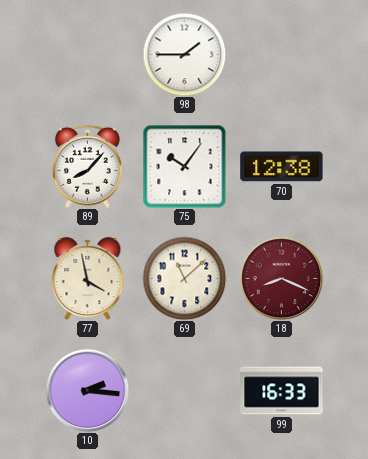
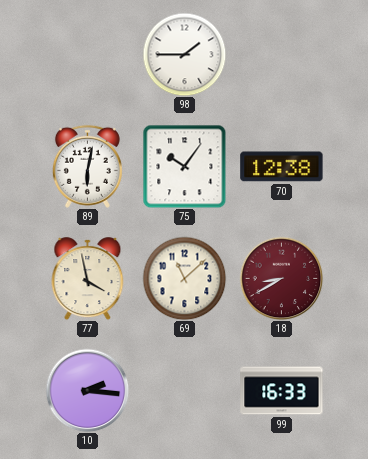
89: 8:07 -> 6:02
18: 8:19 -> 8:40
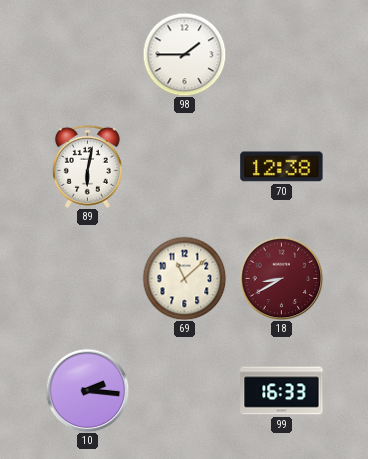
75: 10:06 -> none
77: 3:58 -> none
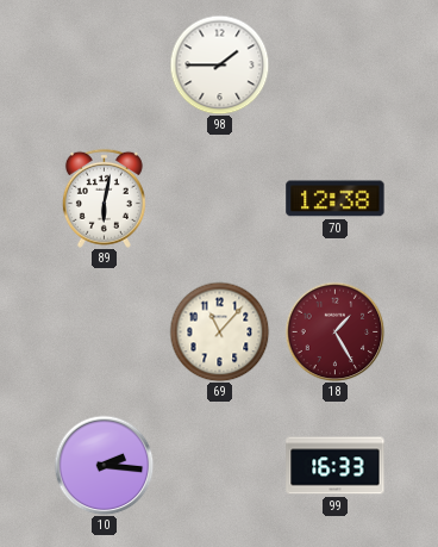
69: 11:08 -> 11:07
18: 8:40 -> 1:25
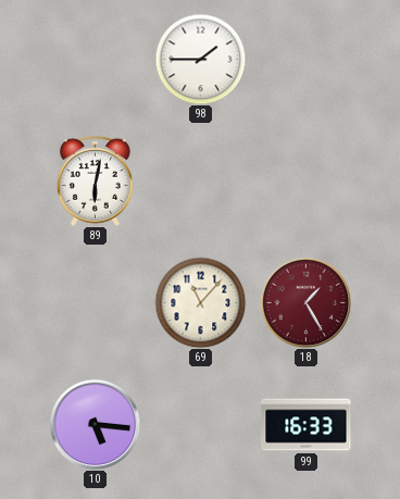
70: 12:38 -> none
10: 2:16 -> 5:16
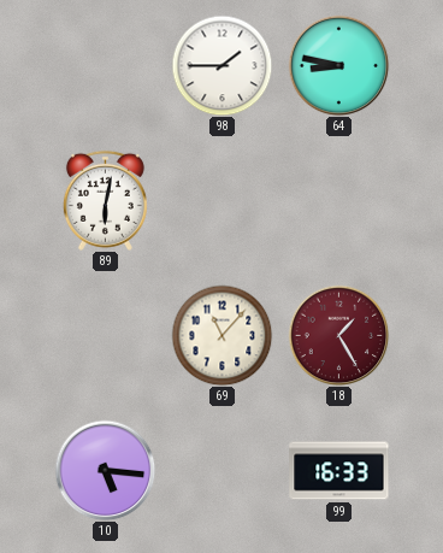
64: none -> 8:47
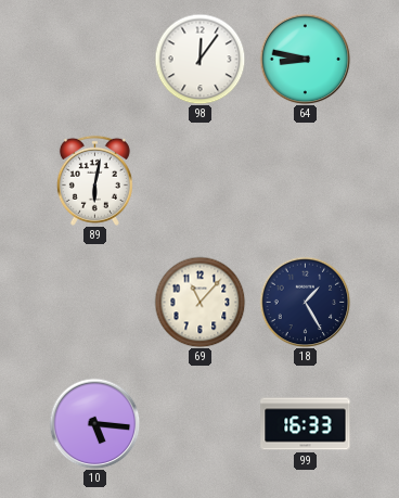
98: 1:45 -> 12:06
18 dial: burgundy -> navy
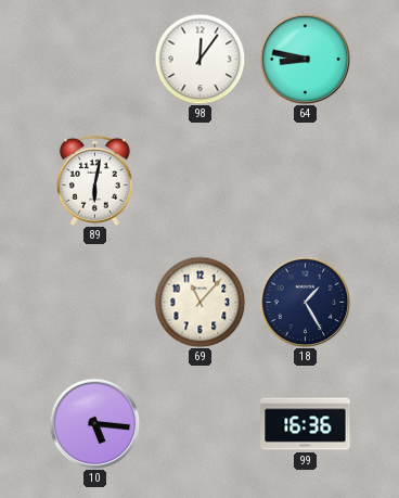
99: 16:33 -> 16:36
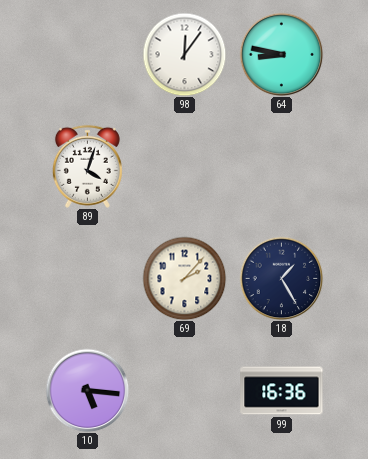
89: 6:02 -> 4:03
69: 11:07 -> 2:07
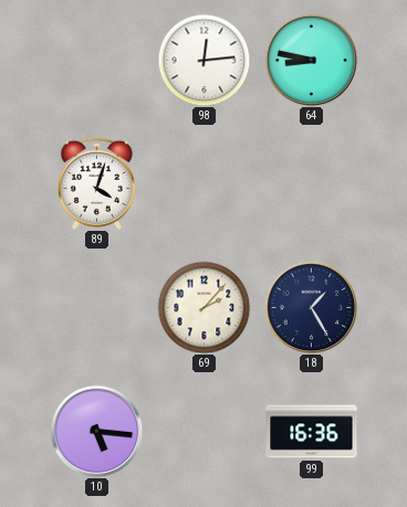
98: 12:06 -> 12:14
